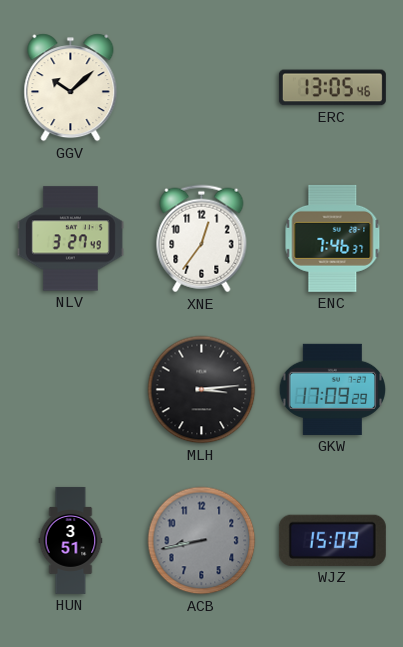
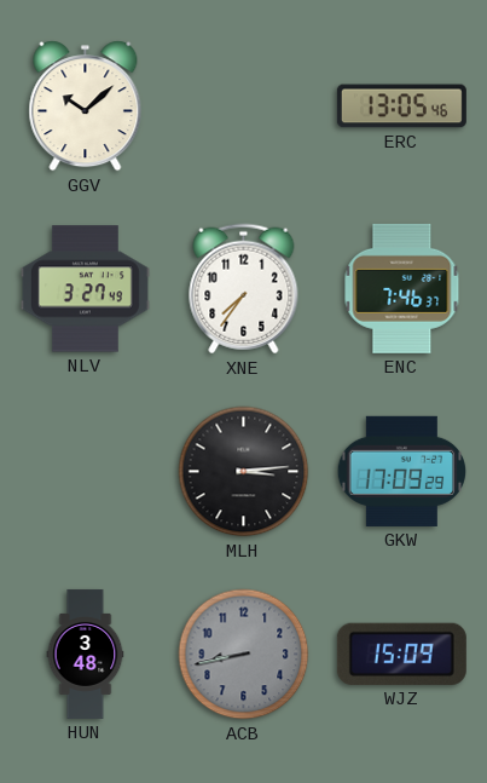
XNE: 12:36 -> 7:36
HUN: 3:51 -> 3:48
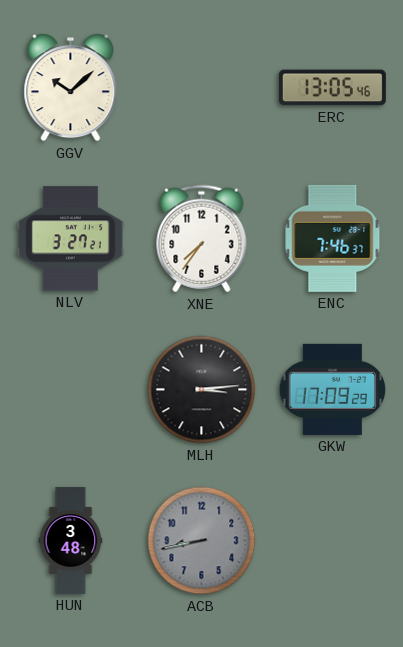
NLV: 3:27:49 -> 3:27:21
WJZ: 15:09 -> none
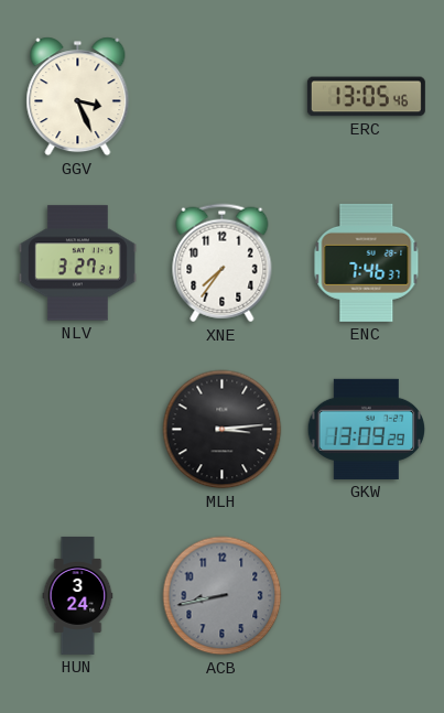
GGV: 10:08 -> 3:26
GKW: 17:09 -> 13:09
HUN: 3:48 -> 3:24
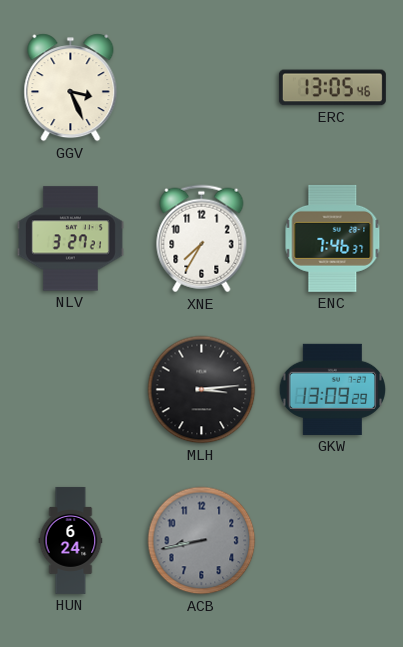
XNE: 7:36 -> 7:35
HUN: 3:24 -> 6:24
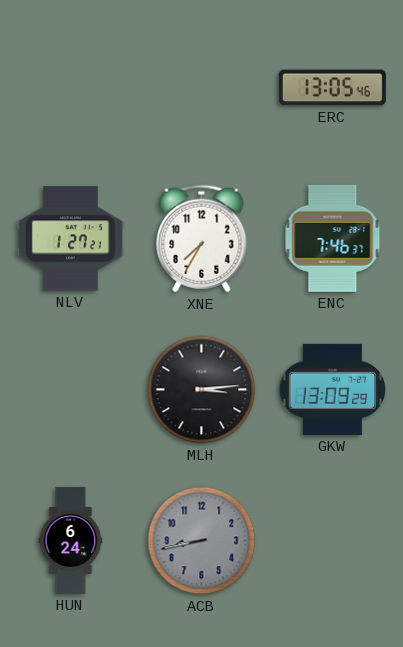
GGV: 3:26 -> none
NLV: 3:27 -> 1:27
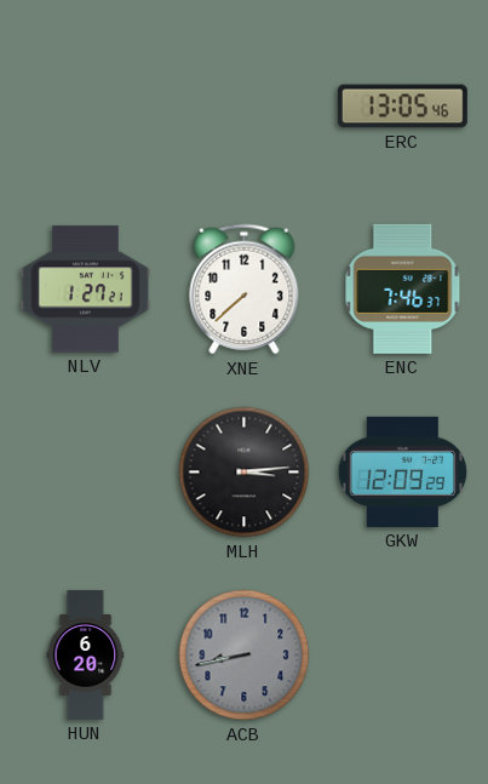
XNE: 7:35 -> 7:38
GKW: 13:09 -> 12:09
HUN: 6:24 -> 6:20
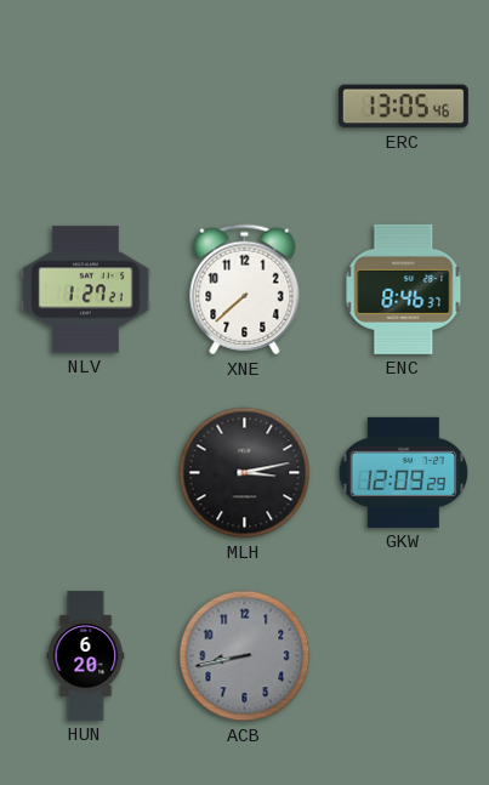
ENC: 7:46 -> 8:46
MLH: 3:14 -> 3:13
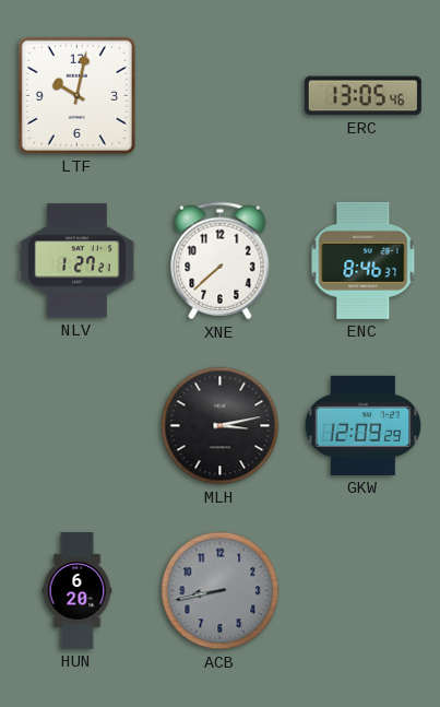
LTF: none -> 10:02
